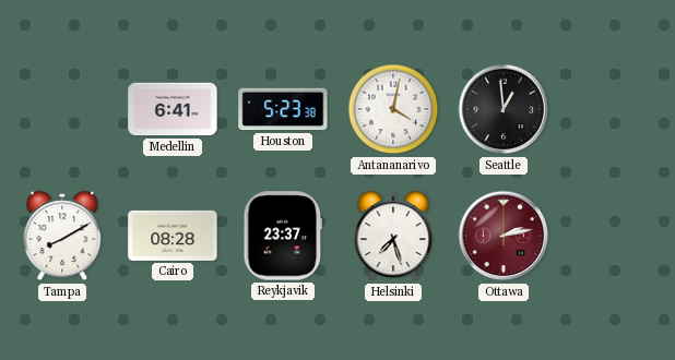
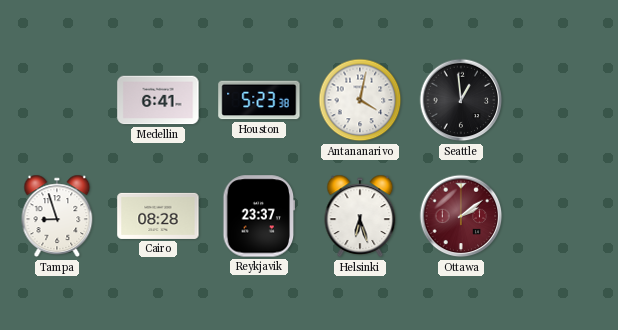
Tampa: 8:10 -> 8:57
Helsinki: 7:27 -> 6:27
Ottawa: 2:13 -> 2:09
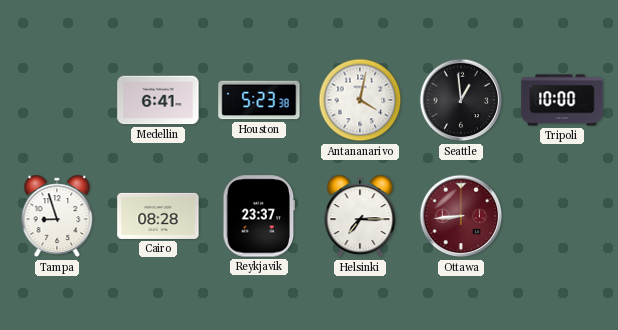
Tripoli: none -> 10:00
Helsinki: 6:27 -> 7:15
Ottawa: 2:09 -> 8:44
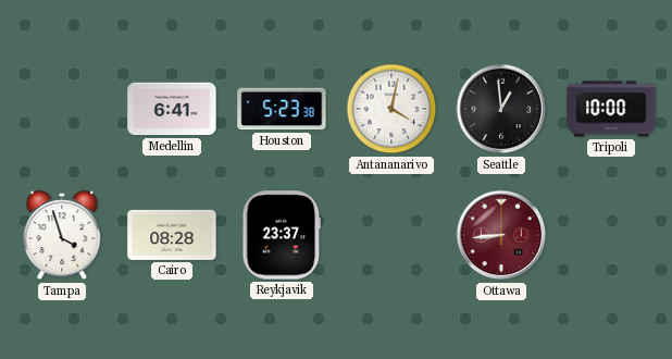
Tampa: 8:57 -> 3:57
Helsinki: 7:15 -> none
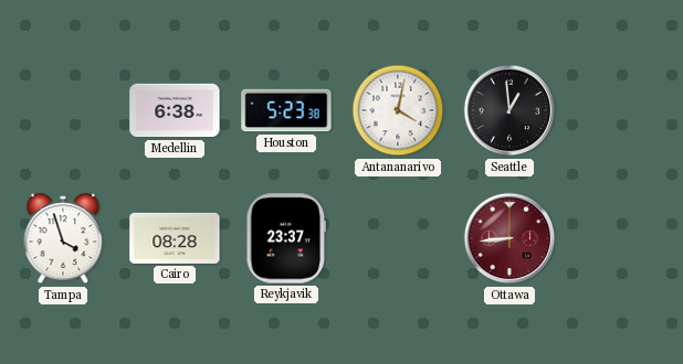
Medellin: 6:41 -> 6:38
Tripoli: 10:00 -> none
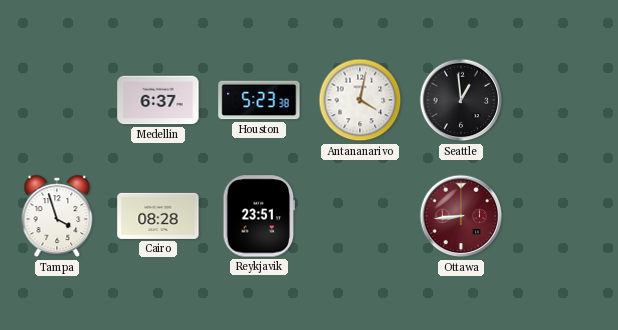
Medellin: 6:38 -> 6:37
Reykjavik: 23:37 -> 23:51
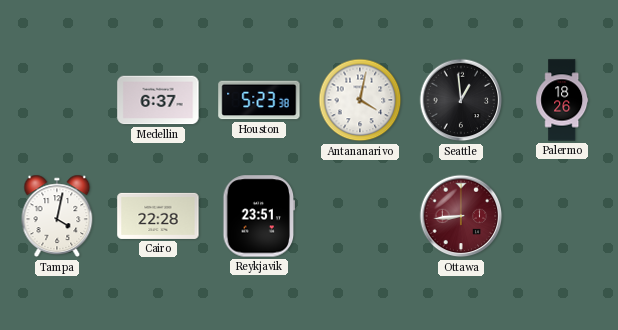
Palermo: none -> 18:26
Tampa: 3:57 -> 4:02
Cairo: 08:28 -> 22:28
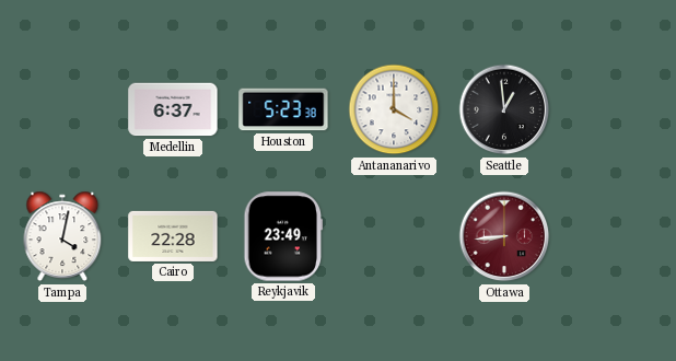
Antananarivo: 4:02 -> 4:00
Palermo: 18:26 -> none
Reykjavik: 23:51 -> 23:49
